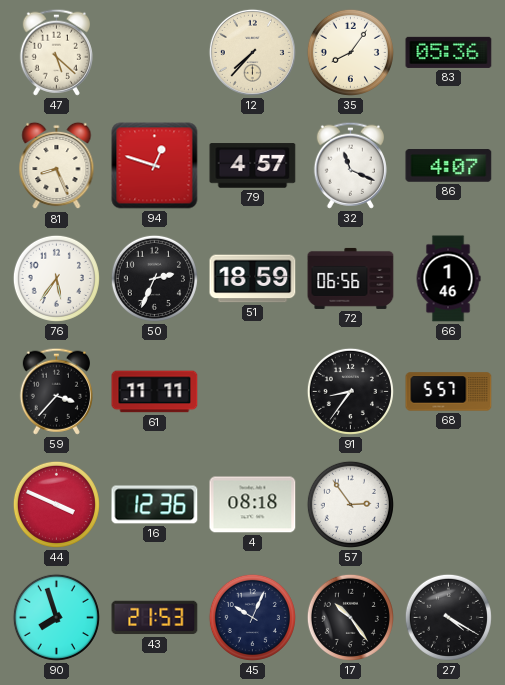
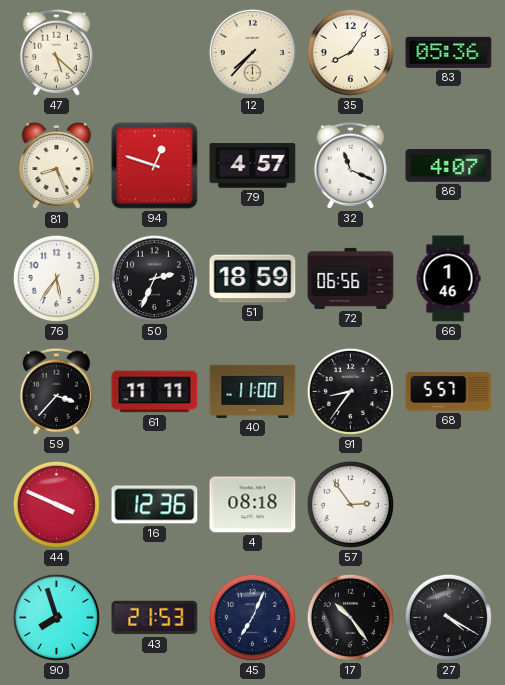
40: none -> 11:00
45: 10:04 -> 7:04
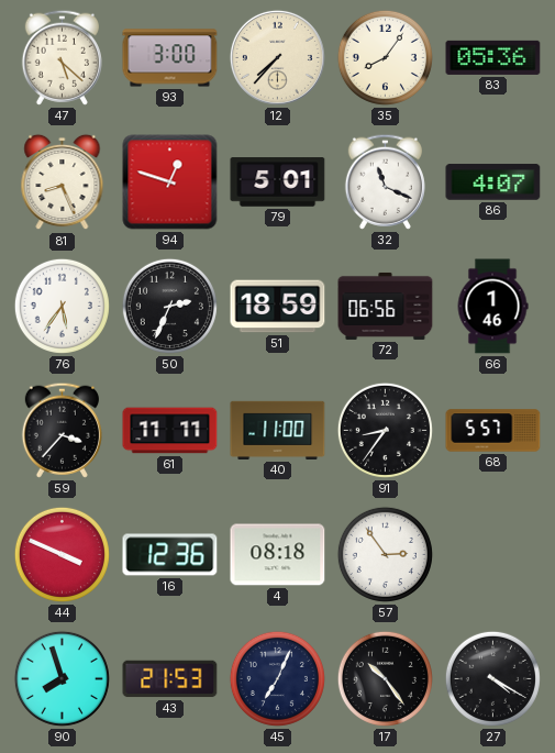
93: none -> 3:00
79: 4:57 -> 5:01
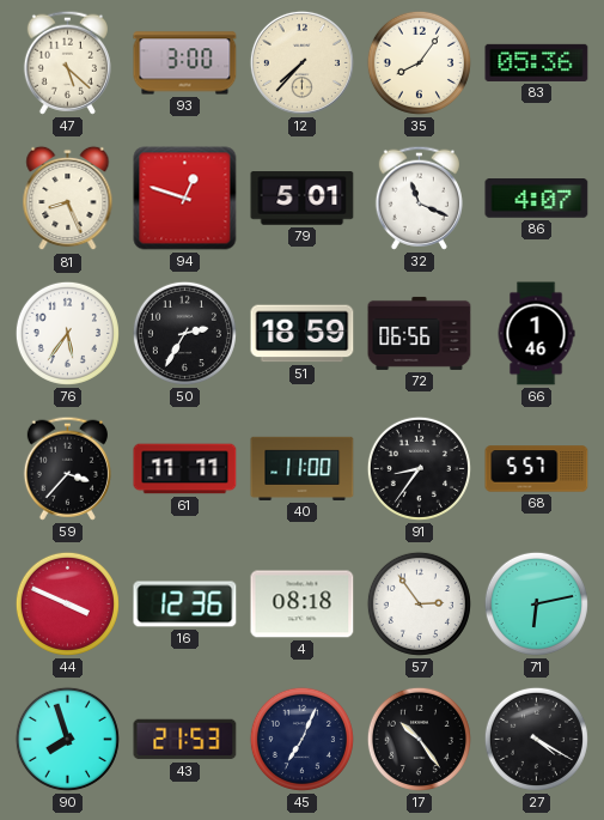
50: 2:34 -> 2:35
71: none -> 6:13
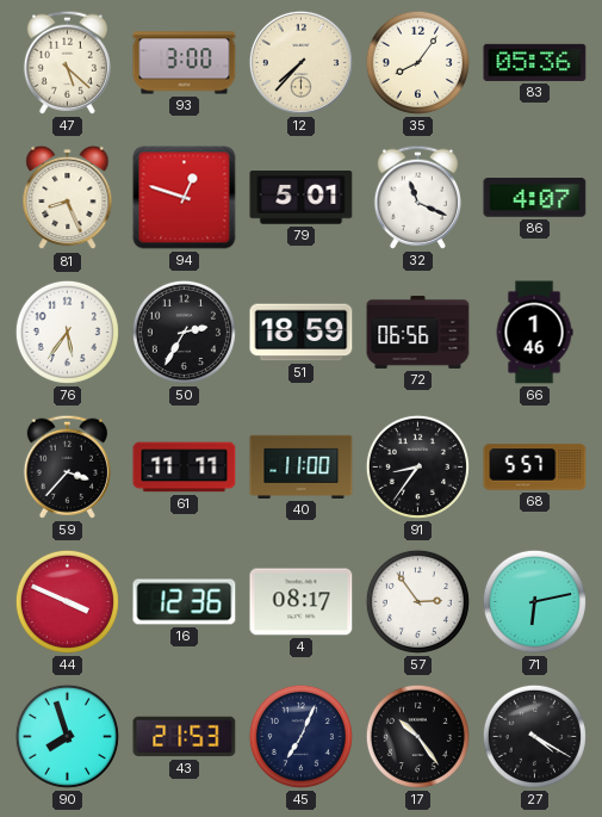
4: 08:18 -> 08:17
